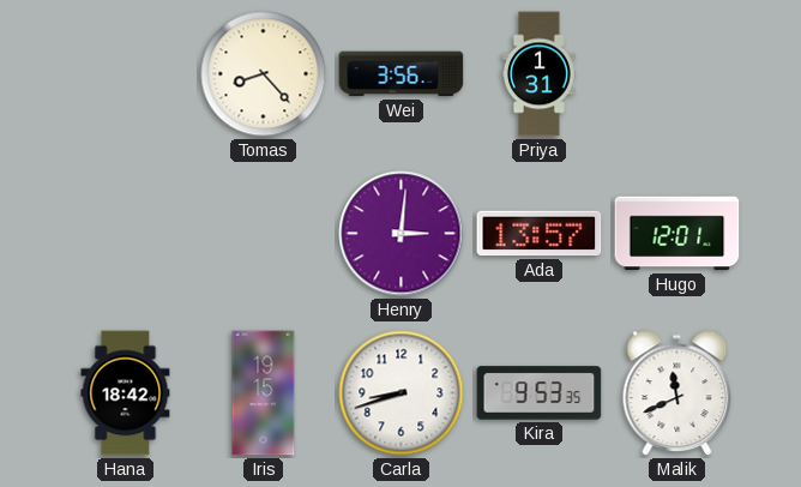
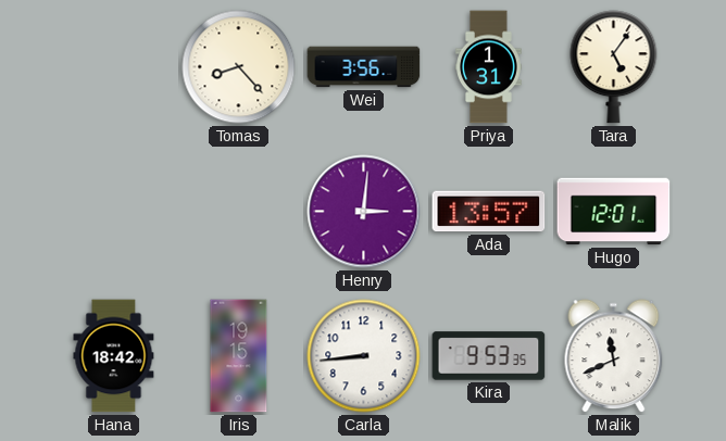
Tara: none -> 5:06
Carla: 8:42 -> 8:44
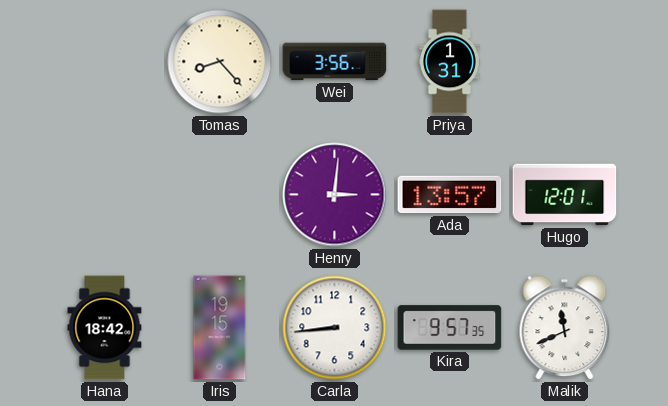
Tara: 5:06 -> none
Kira: 9:53 -> 9:57
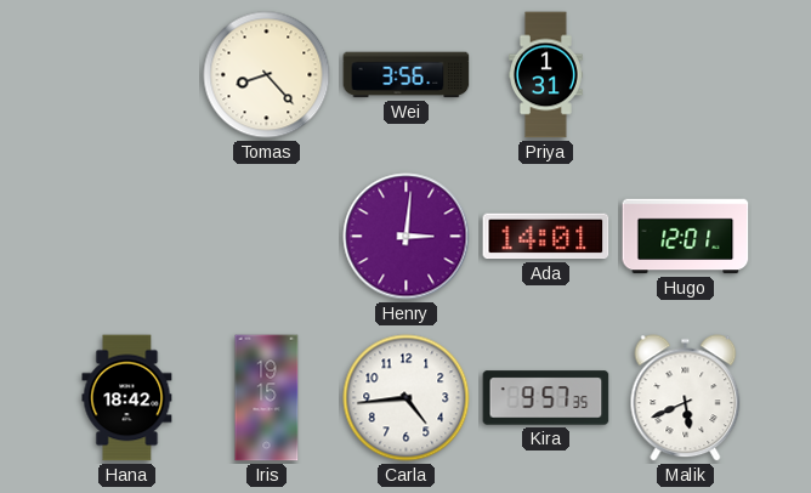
Ada: 13:57 -> 14:01
Carla: 8:44 -> 4:44
Malik: 11:41 -> 5:41
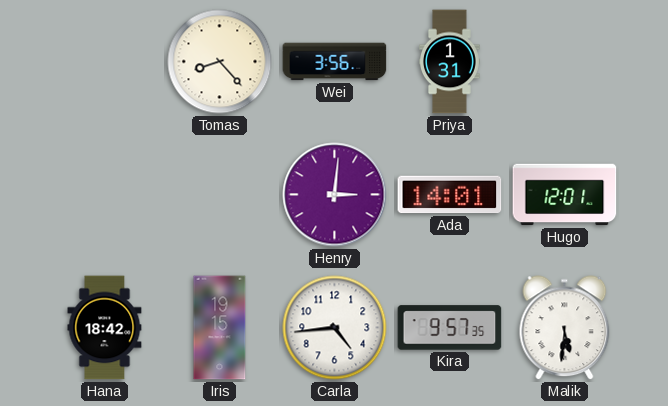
Malik: 5:41 -> 5:31
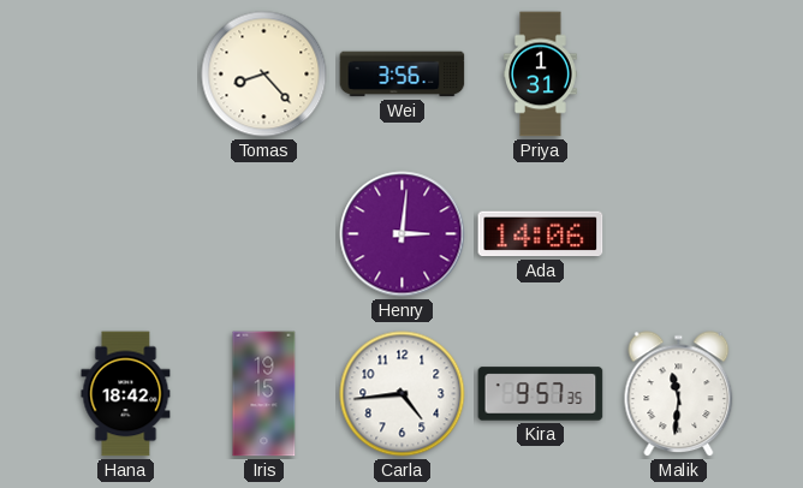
Ada: 14:01 -> 14:06
Hugo: 12:01 -> none
Malik: 5:31 -> 11:31
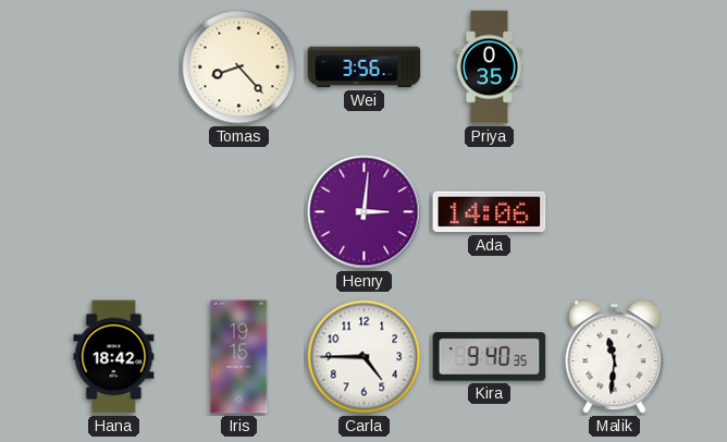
Priya: 1:31 -> 0:35
Carla: 4:44 -> 4:45
Kira: 9:57 -> 9:40
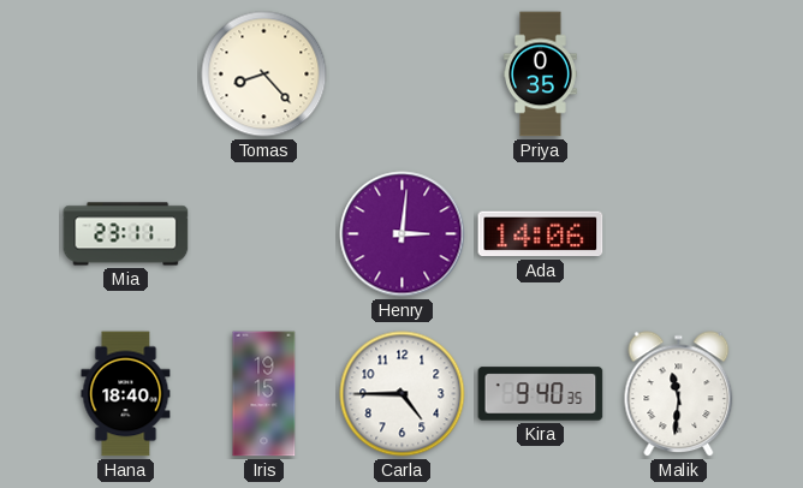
Wei: 3:56 -> none
Mia: none -> 23:11
Hana: 18:42 -> 18:40
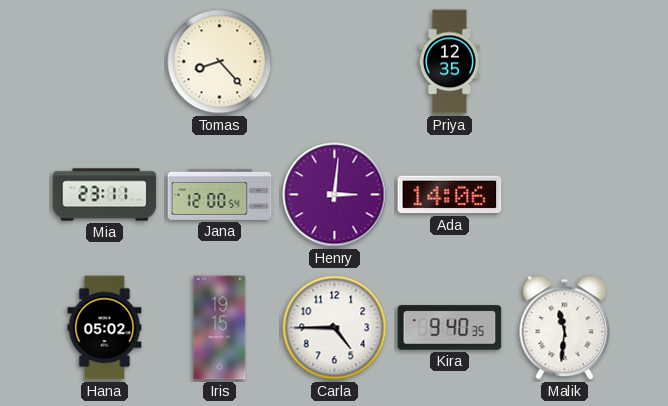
Priya: 0:35 -> 12:35
Jana: none -> 12:00
Hana: 18:40 -> 05:02
